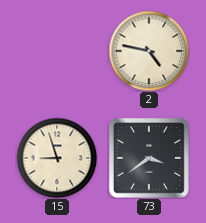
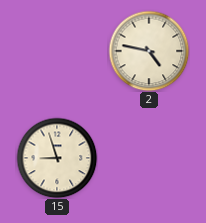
73: 3:39 -> none
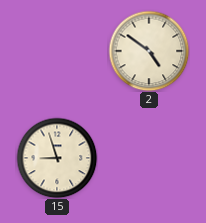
2: 4:47 -> 4:51
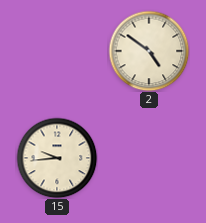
15: 8:57 -> 9:44
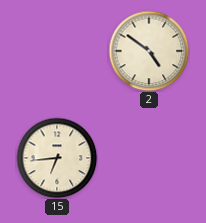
15: 9:44 -> 6:44
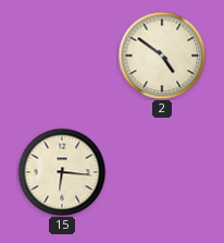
15: 6:44 -> 6:16
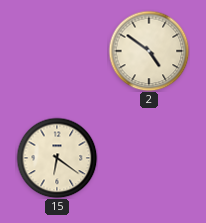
15: 6:16 -> 6:21
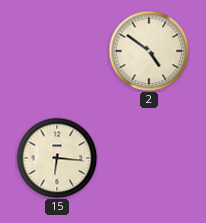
15: 6:21 -> 6:16
